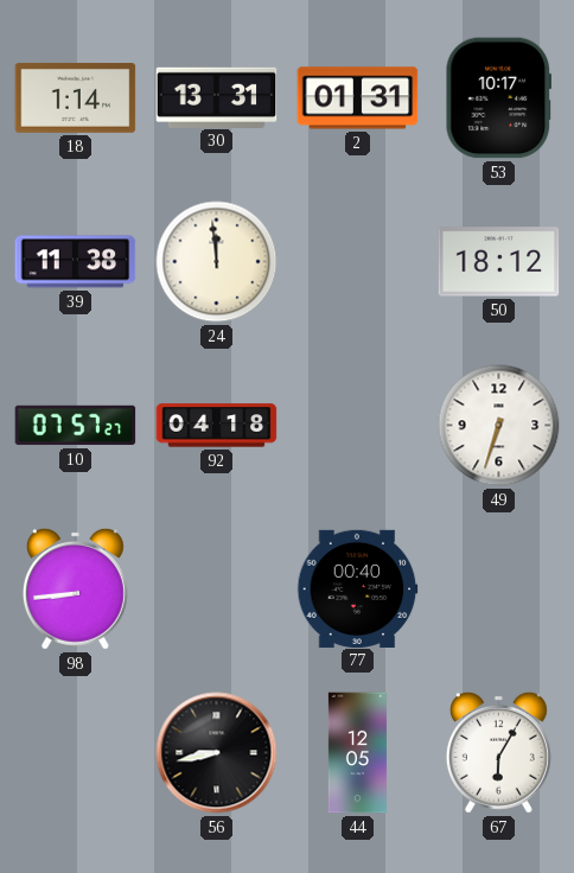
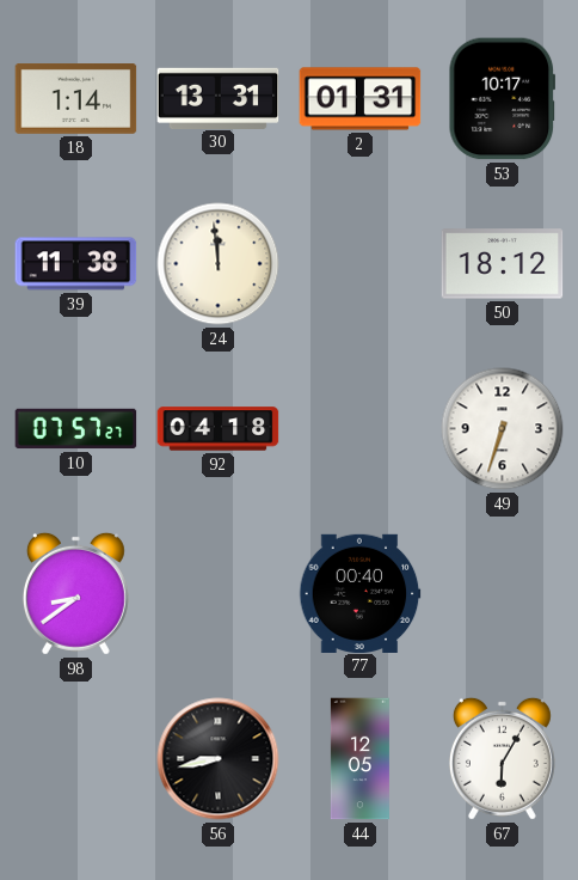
98: 8:44 -> 8:39
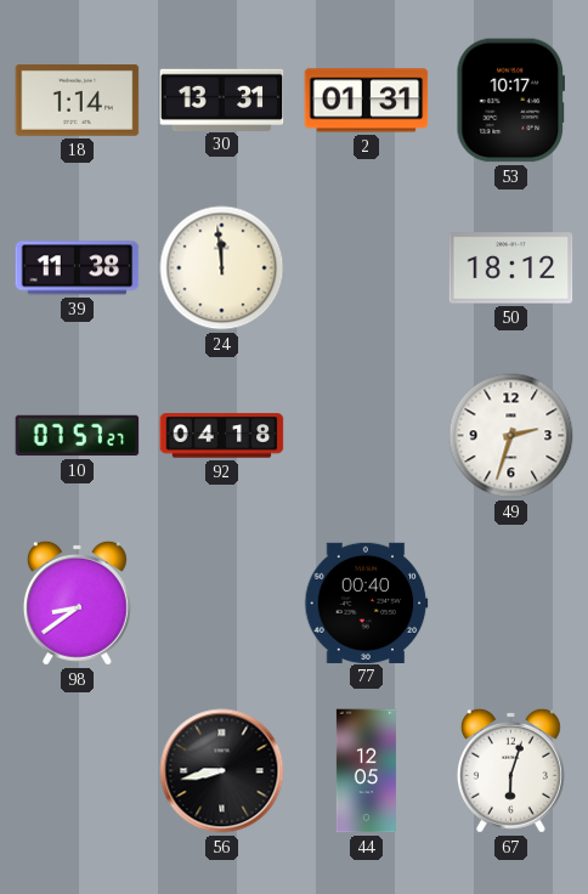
49: 6:33 -> 2:33
67: 6:05 -> 6:03
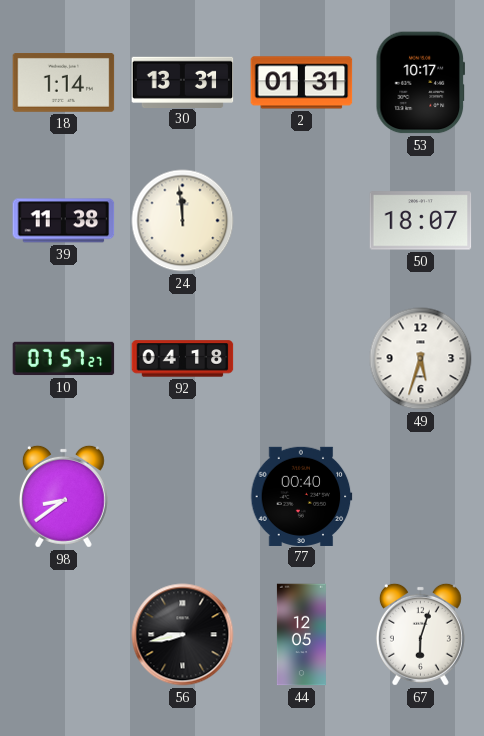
50: 18:12 -> 18:07
49: 2:33 -> 5:33
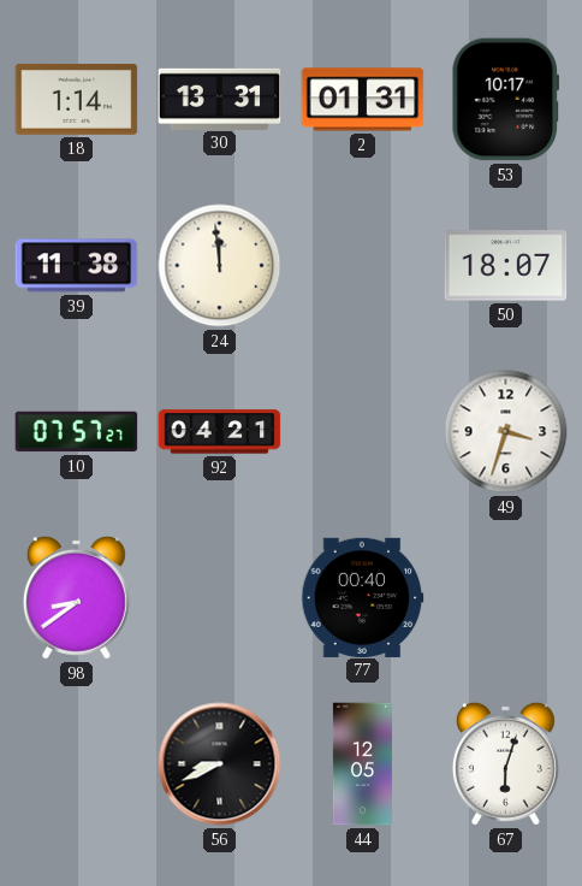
92: 04:18 -> 04:21
49: 5:33 -> 3:33
56: 8:43 -> 8:41
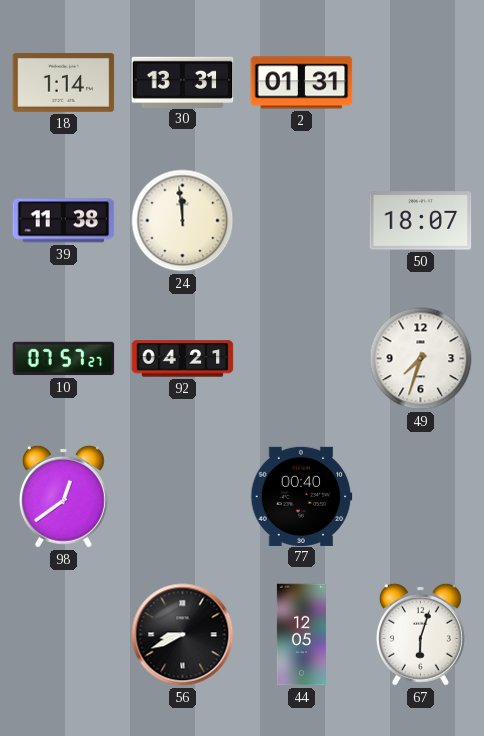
53: 10:17 -> none
49: 3:33 -> 7:33
98: 8:39 -> 12:39
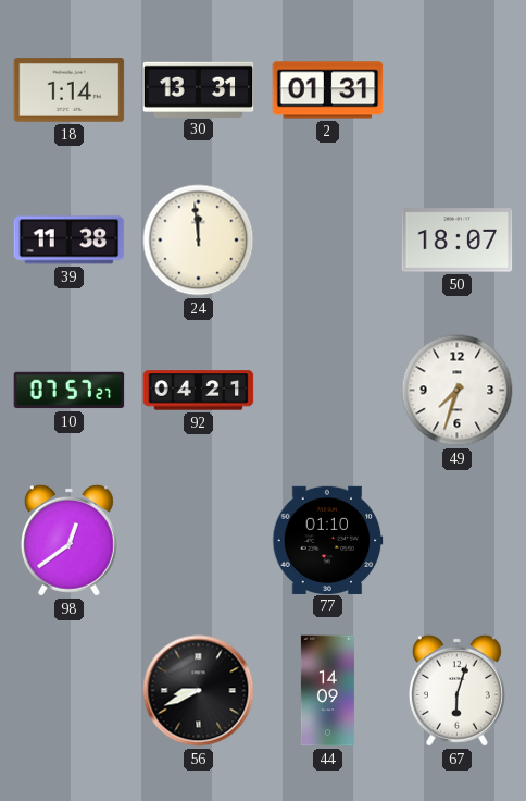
77: 00:40 -> 01:10
44: 12:05 -> 14:09
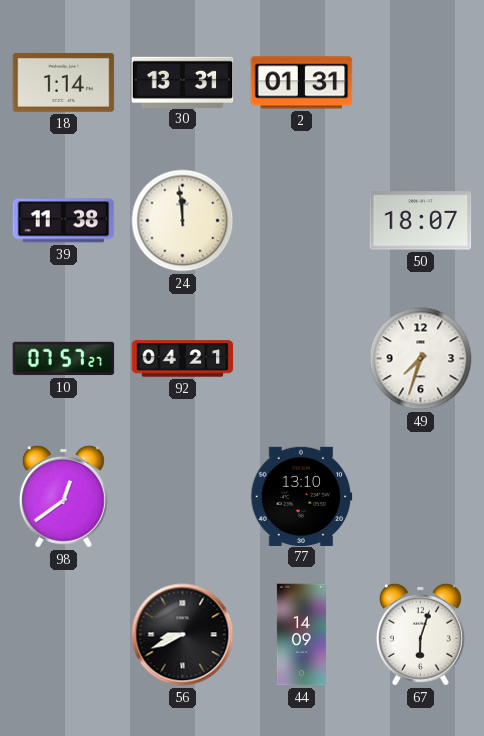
77: 01:10 -> 13:10
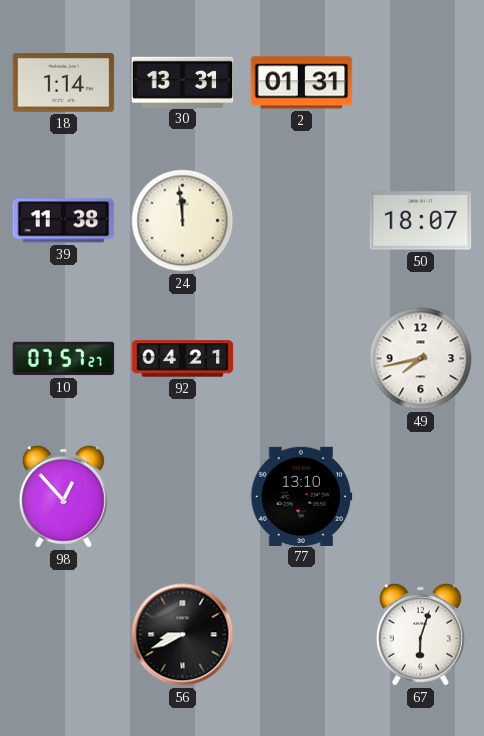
49: 7:33 -> 7:43
98: 12:39 -> 12:53
44: 14:09 -> none
